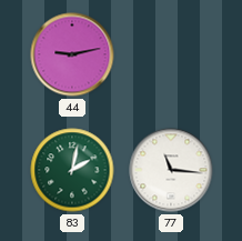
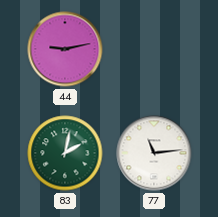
77: 11:16 -> 11:14
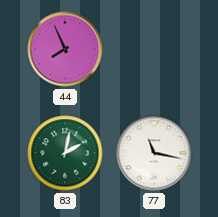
44: 9:13 -> 7:56
77: 11:14 -> 11:17
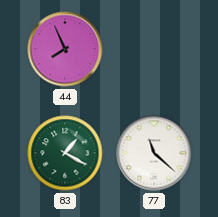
83: 2:02 -> 1:20
77: 11:17 -> 11:22
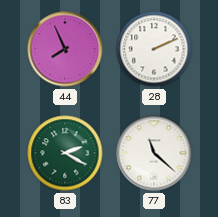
28: none -> 2:11
83: 1:20 -> 2:20
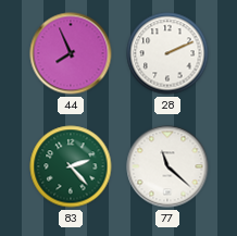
83: 2:20 -> 2:23
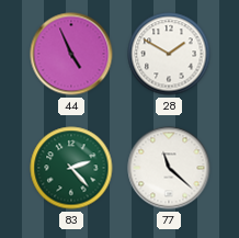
44: 7:56 -> 4:56
28: 2:11 -> 1:50
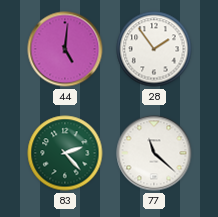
44: 4:56 -> 5:01
28: 1:50 -> 1:54
